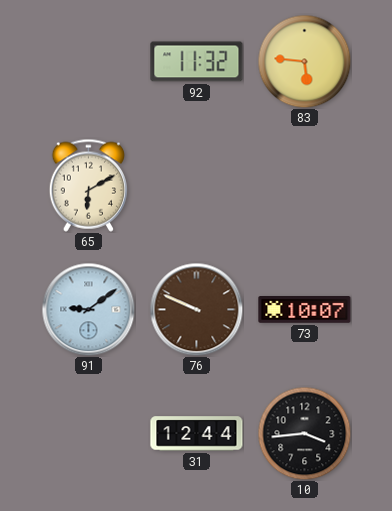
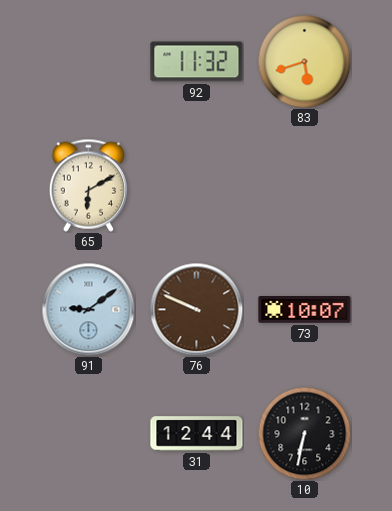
83: 5:46 -> 5:42
10: 3:44 -> 6:32
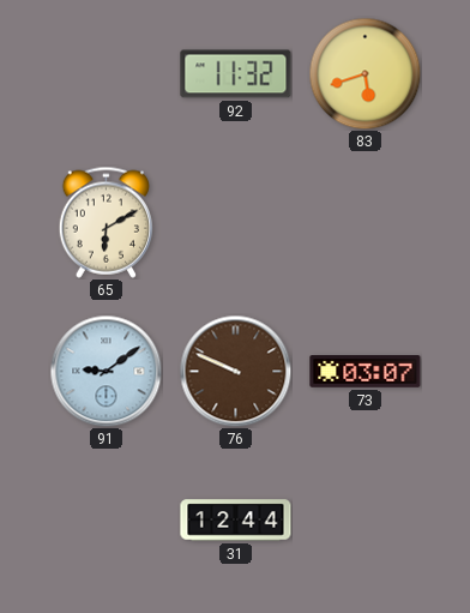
73: 10:07 -> 03:07
10: 6:32 -> none
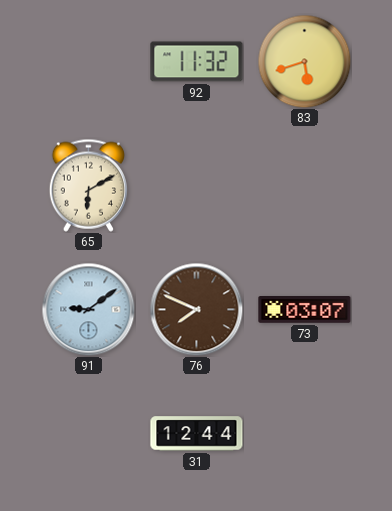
76: 9:49 -> 7:49
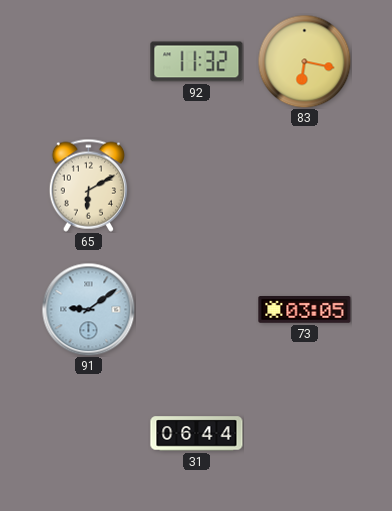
83: 5:42 -> 6:17
76: 7:49 -> none
73: 03:07 -> 03:05
31: 12:44 -> 06:44
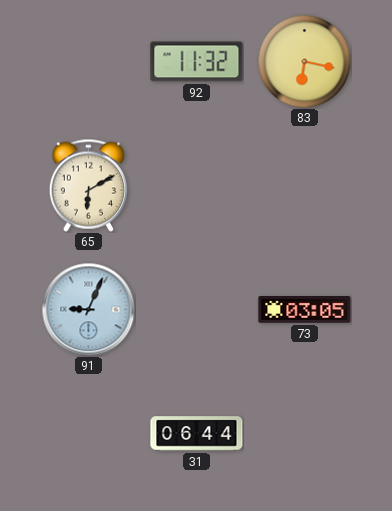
91: 9:09 -> 9:04
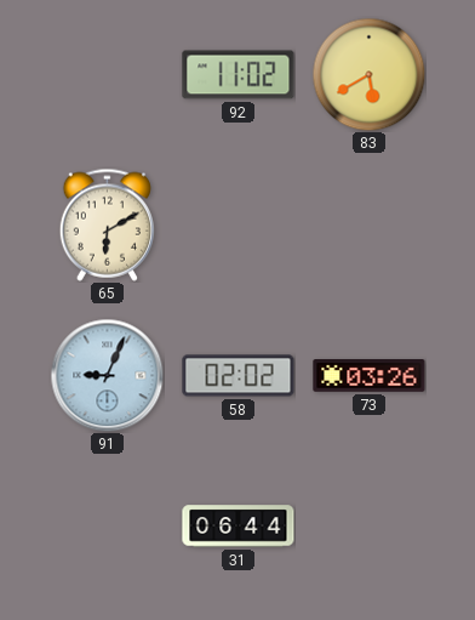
92: 11:32 -> 11:02
83: 6:17 -> 5:40
58: none -> 02:02
73: 03:05 -> 03:26
